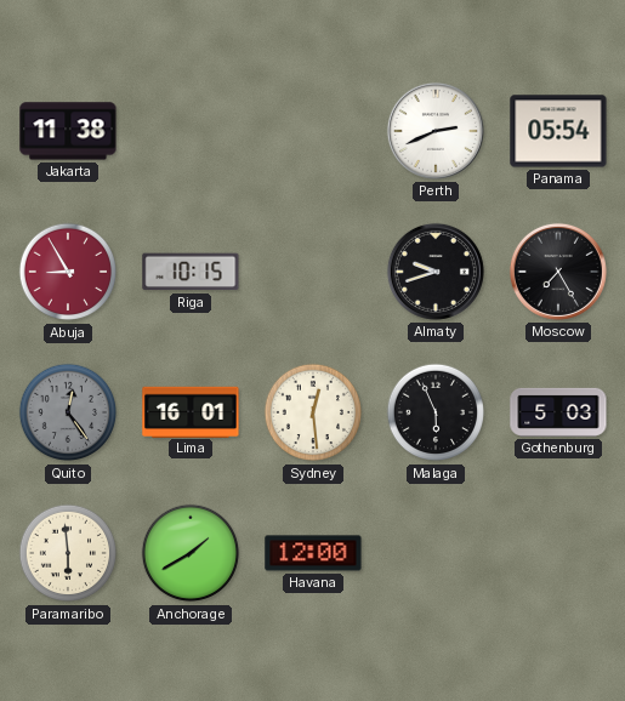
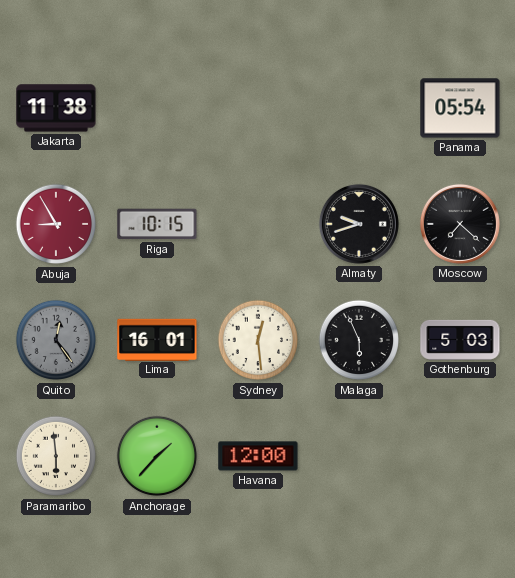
Perth: 2:41 -> none
Moscow: 7:25 -> 7:22
Anchorage: 1:40 -> 1:37
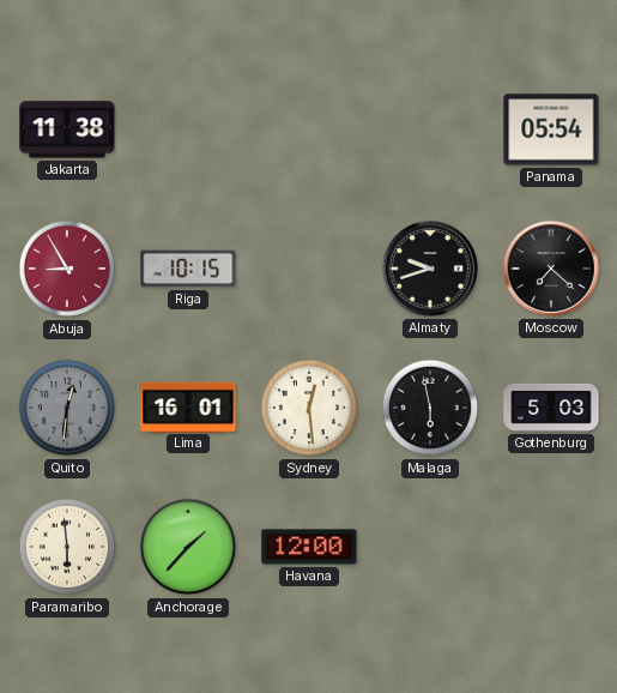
Quito: 12:24 -> 12:31
Malaga: 5:56 -> 5:58
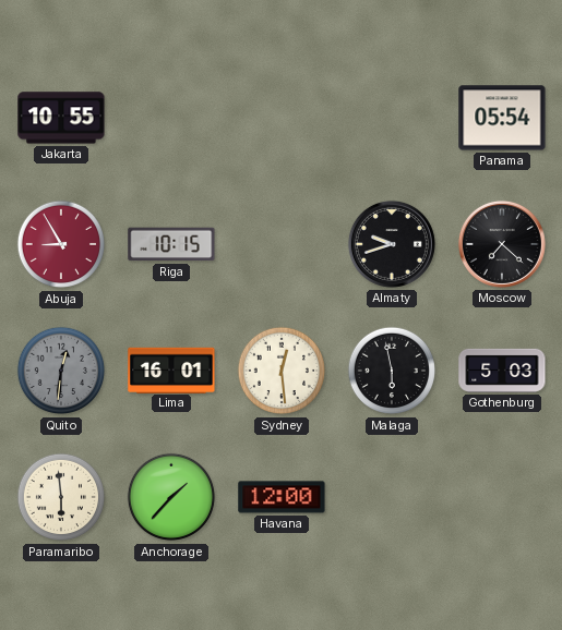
Jakarta: 11:38 -> 10:55
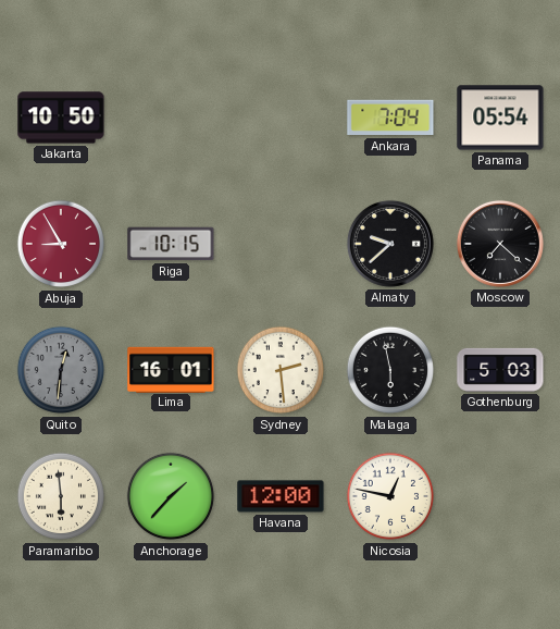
Jakarta: 10:55 -> 10:50
Ankara: none -> 7:04
Almaty: 9:42 -> 9:38
Sydney: 12:29 -> 2:29
Nicosia: none -> 12:47
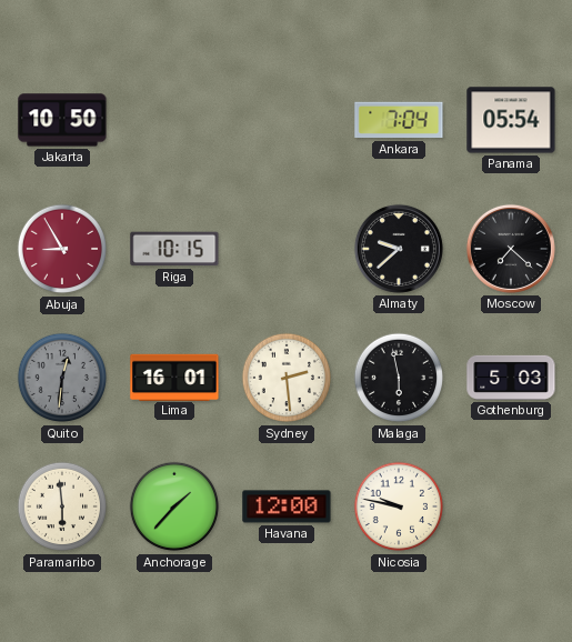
Nicosia: 12:47 -> 9:47
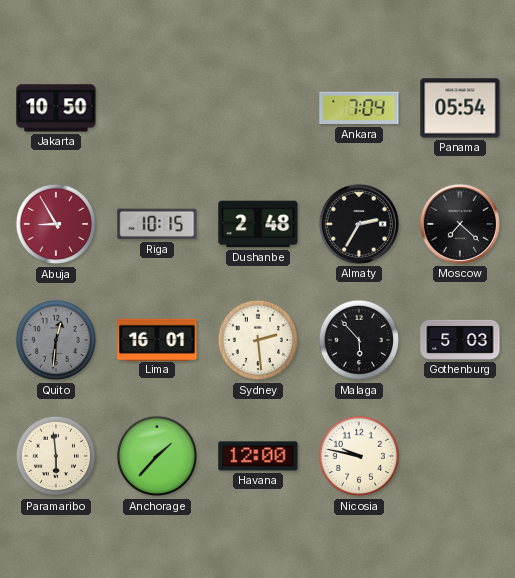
Dushanbe: none -> 2:48
Almaty: 9:38 -> 2:35
Malaga: 5:58 -> 5:53
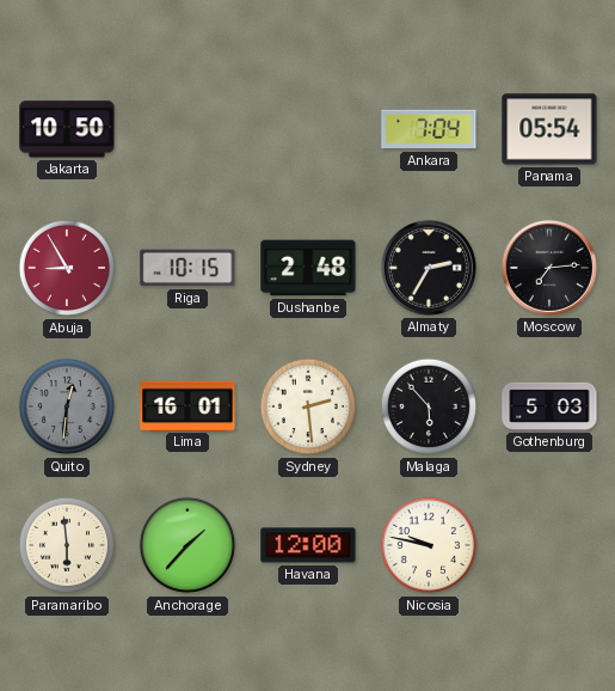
Moscow: 7:22 -> 7:14
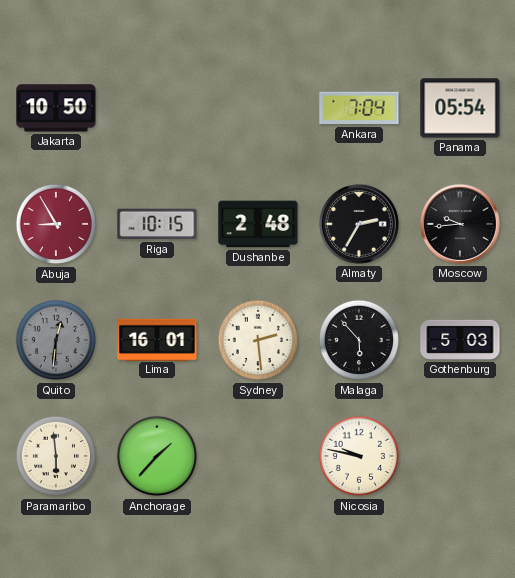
Moscow: 7:14 -> 9:44
Havana: 12:00 -> none
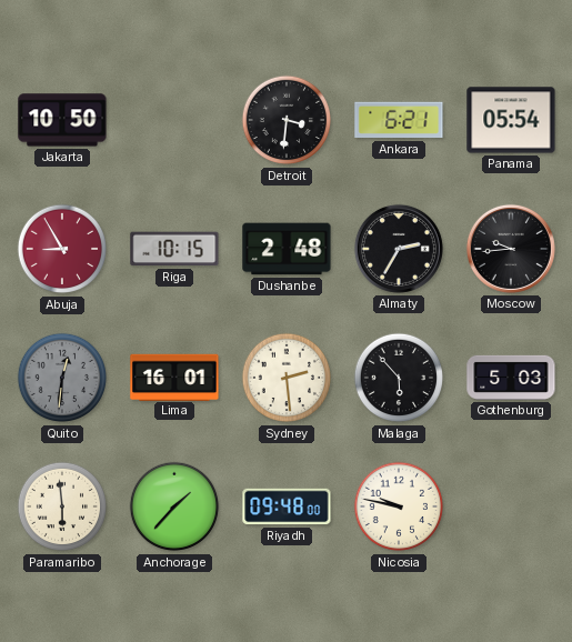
Detroit: none -> 3:31
Ankara: 7:04 -> 6:21
Riyadh: none -> 09:48
